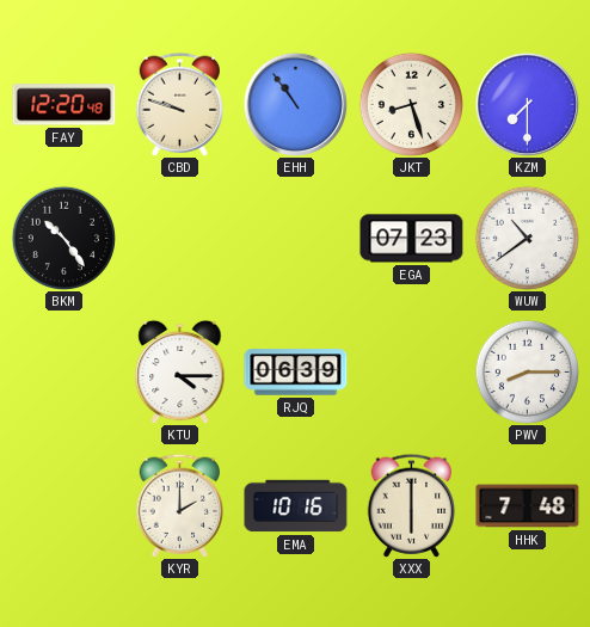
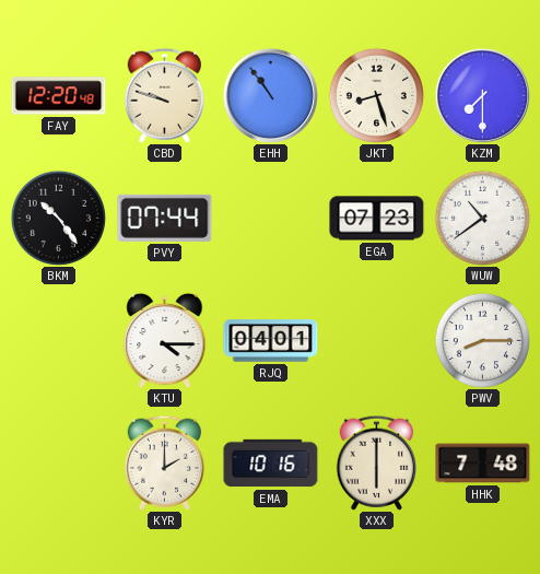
PVY: none -> 07:44
RJQ: 06:39 -> 04:01
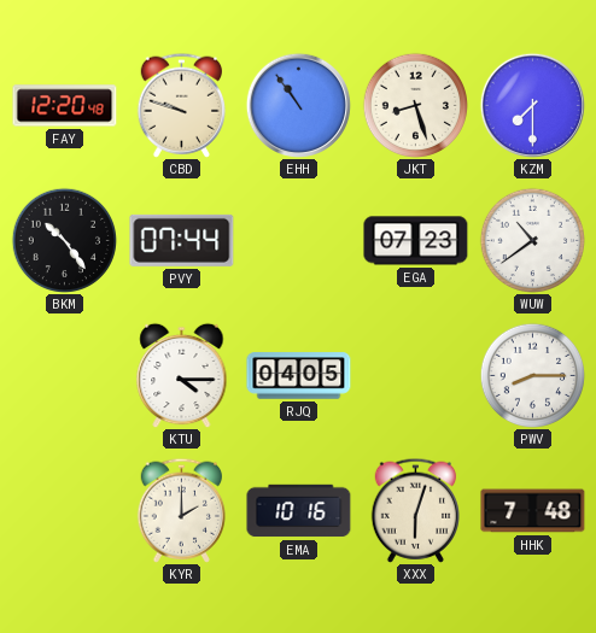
RJQ: 04:01 -> 04:05
XXX: 6:00 -> 6:03
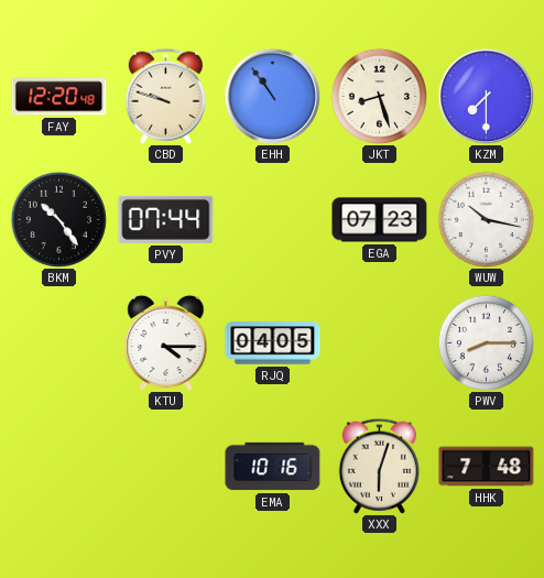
WUW: 10:39 -> 10:17
KYR: 2:00 -> none
